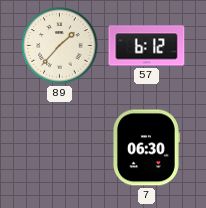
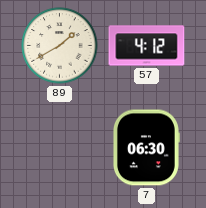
89: 1:37 -> 1:40
57: 6:12 -> 4:12
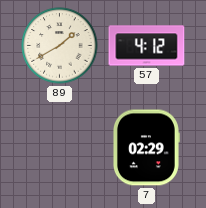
7: 06:30 -> 02:29
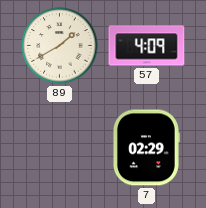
57: 4:12 -> 4:09
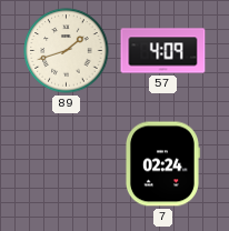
89: 1:40 -> 1:42
7: 02:29 -> 02:24
